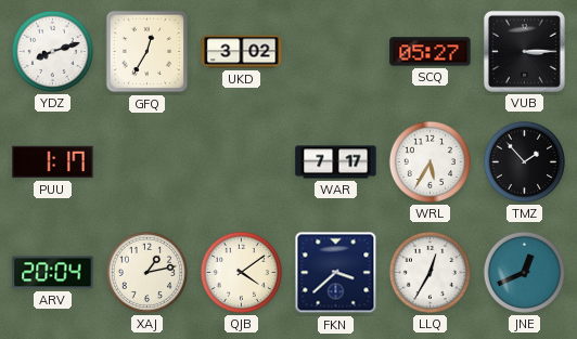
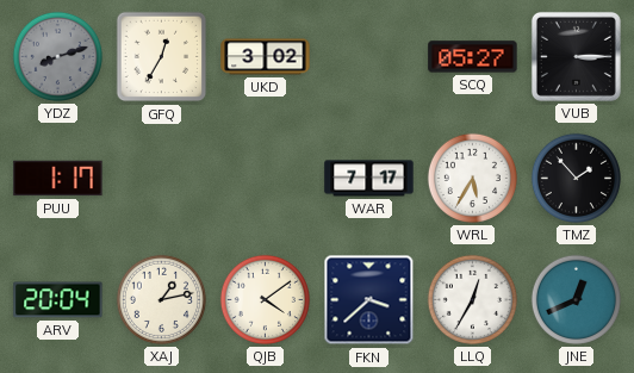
YDZ dial: white -> grey
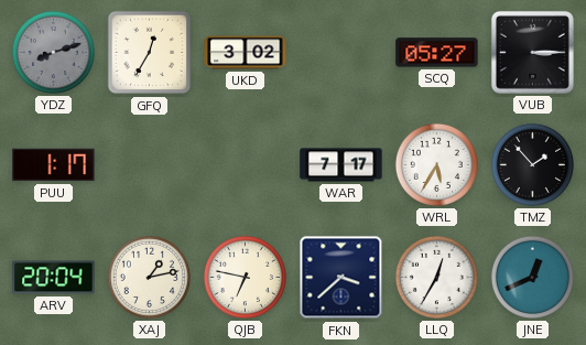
QJB: 4:09 -> 6:47
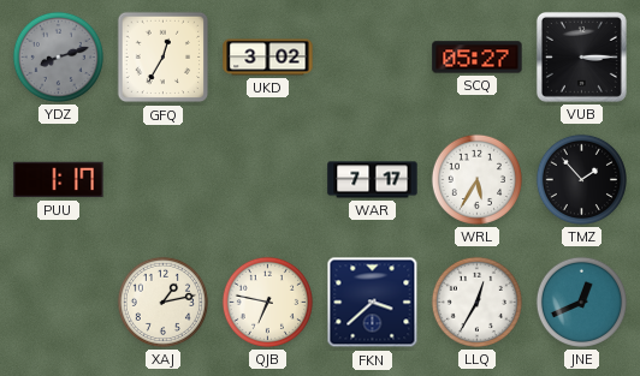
ARV: 20:04 -> none
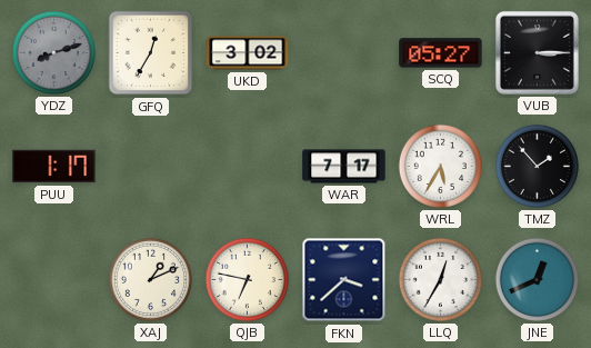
XAJ: 1:13 -> 1:11
